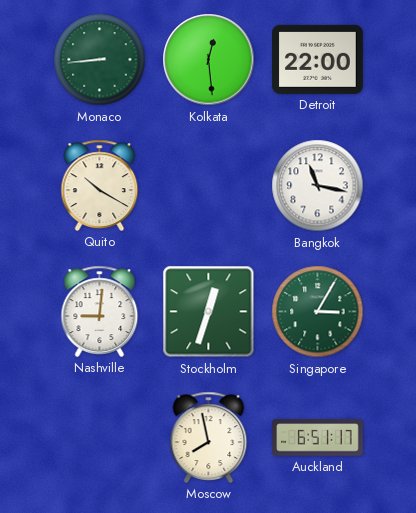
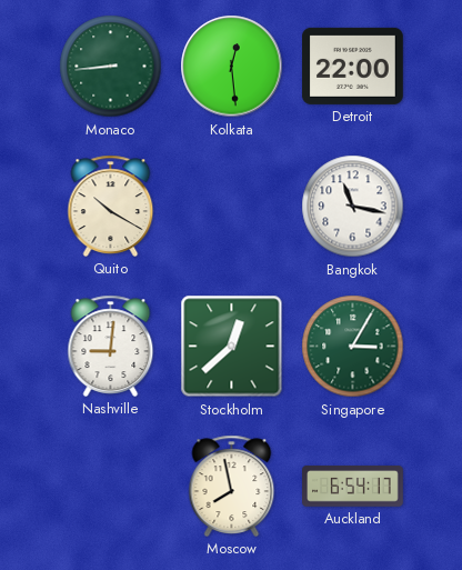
Stockholm: 12:33 -> 12:38
Auckland: 6:51 -> 6:54
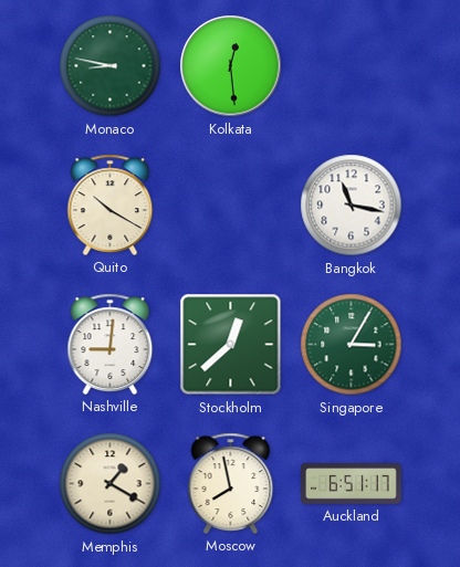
Monaco: 8:44 -> 8:47
Detroit: 22:00 -> none
Memphis: none -> 1:20
Auckland: 6:54 -> 6:51
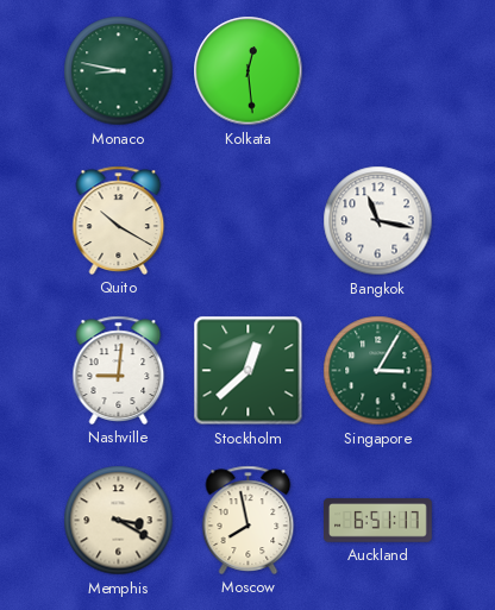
Memphis: 1:20 -> 3:20
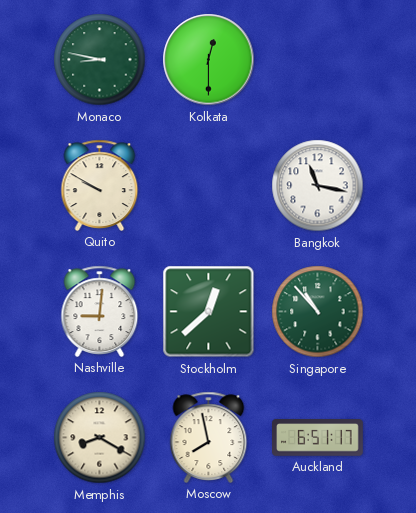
Kolkata: 12:29 -> 12:30
Quito: 10:20 -> 9:50
Singapore: 3:05 -> 10:53
Memphis: 3:20 -> 8:20
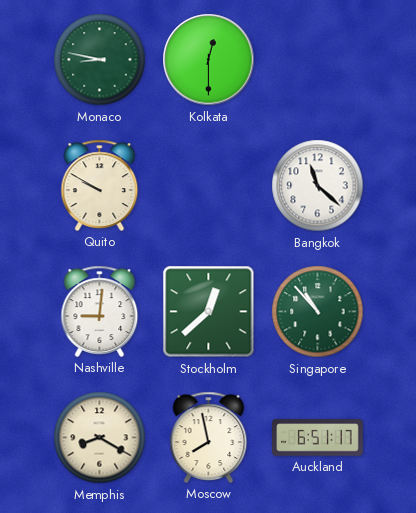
Bangkok: 11:17 -> 11:22
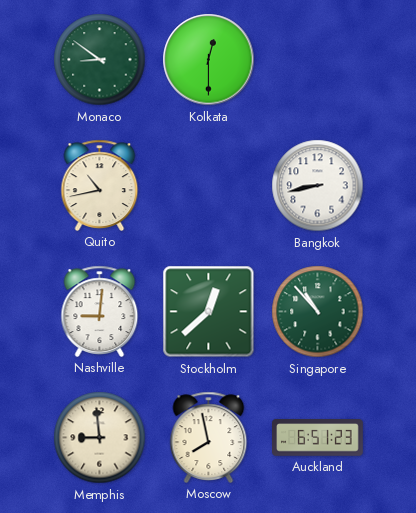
Monaco: 8:47 -> 8:51
Quito: 9:50 -> 10:43
Bangkok: 11:22 -> 8:43
Memphis: 8:20 -> 8:59
Auckland: 6:51:17 -> 6:51:23
